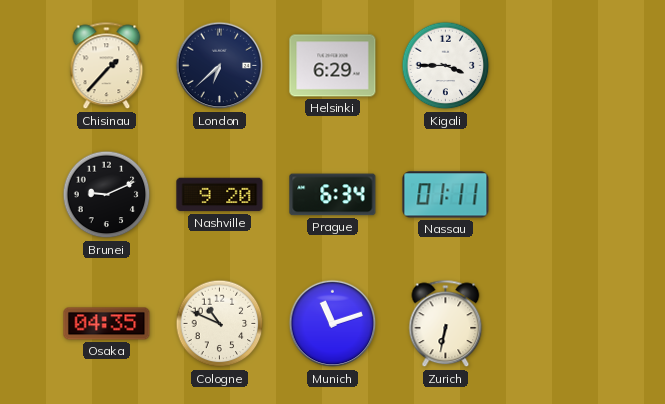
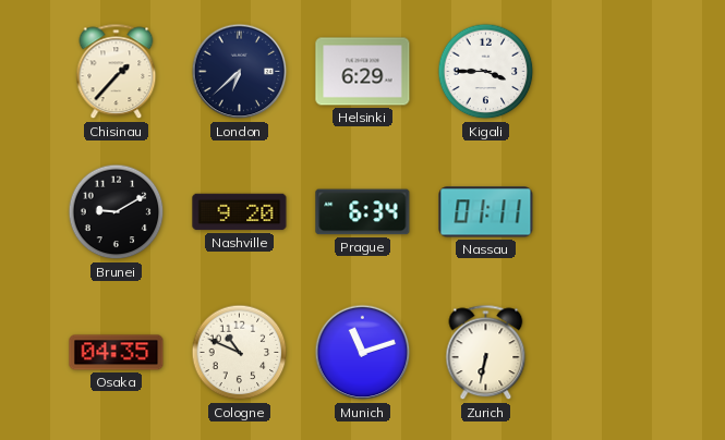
Brunei: 9:11 -> 9:10
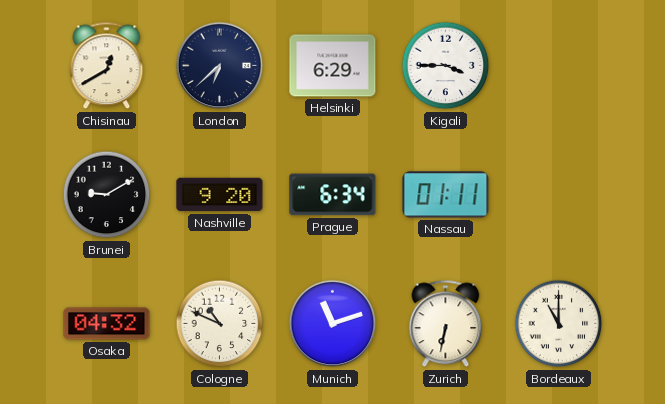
Chisinau: 1:37 -> 12:40
Osaka: 04:35 -> 04:32
Bordeaux: none -> 11:00
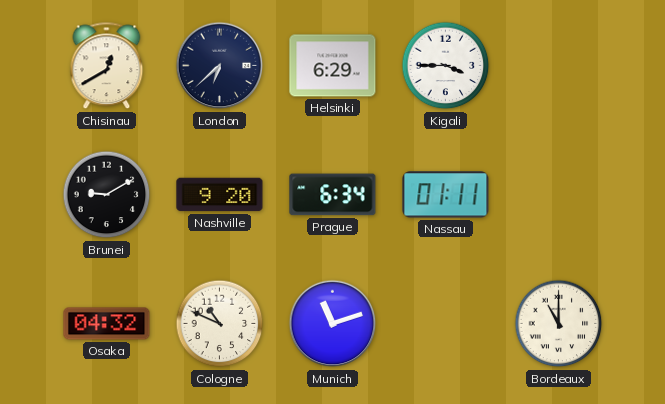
Zurich: 6:32 -> none
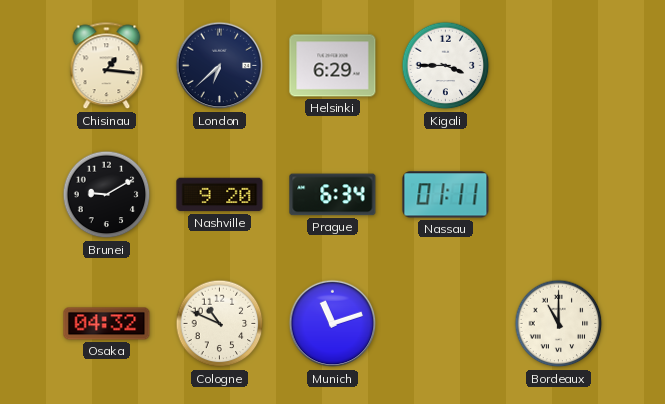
Chisinau: 12:40 -> 1:16
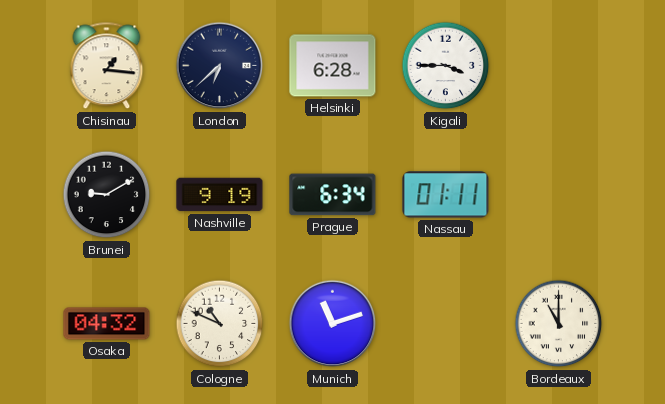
Helsinki: 6:29 -> 6:28
Nashville: 9:20 -> 9:19
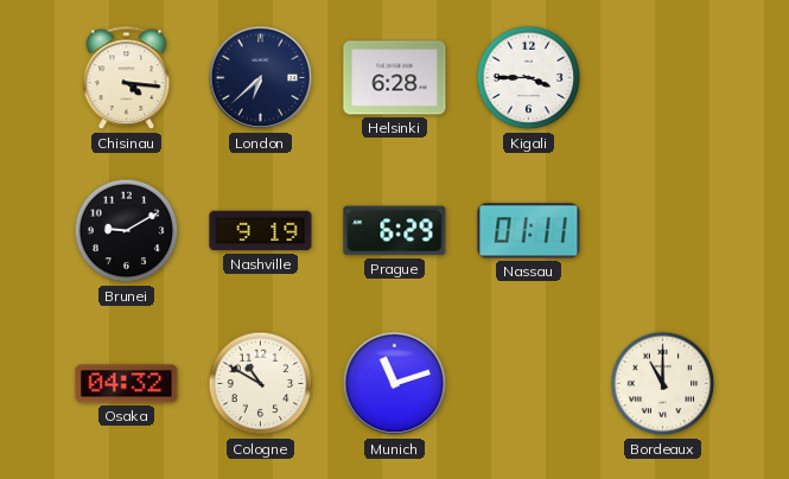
Chisinau: 1:16 -> 4:16
Prague: 6:34 -> 6:29
Cologne: 10:49 -> 10:50
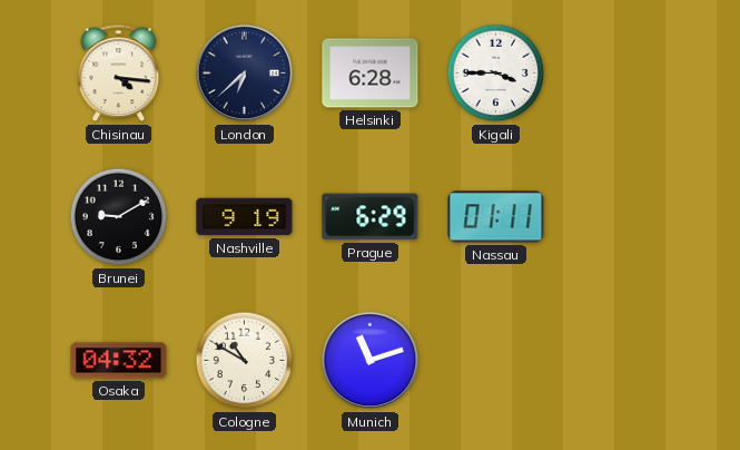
Bordeaux: 11:00 -> none
